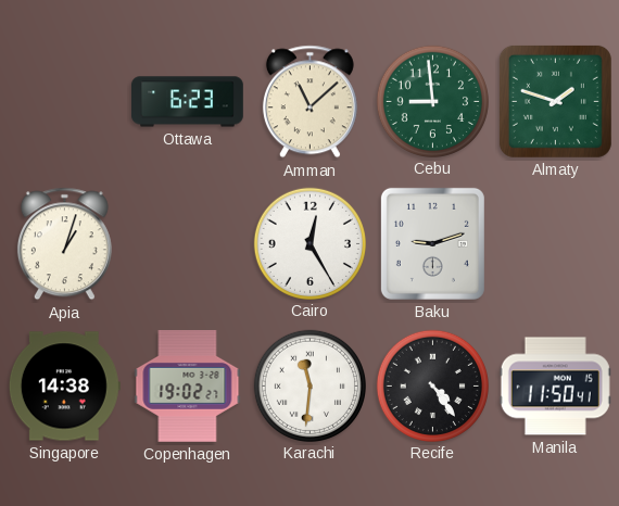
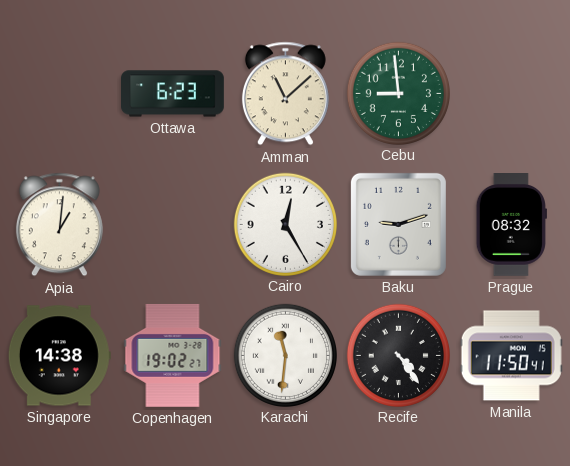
Almaty: 1:48 -> none
Apia: 1:03 -> 1:01
Prague: none -> 08:32
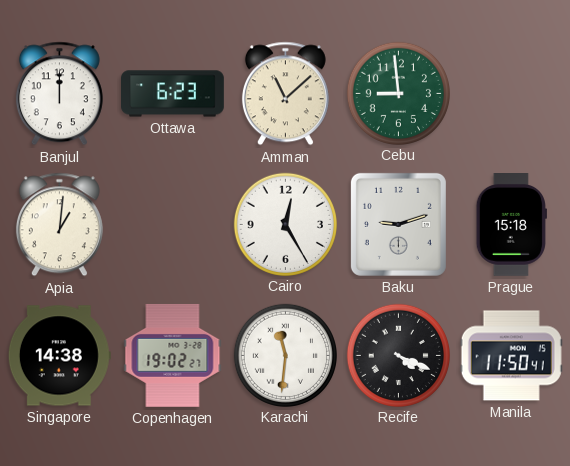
Banjul: none -> 12:00
Prague: 08:32 -> 15:18
Recife: 4:24 -> 4:19
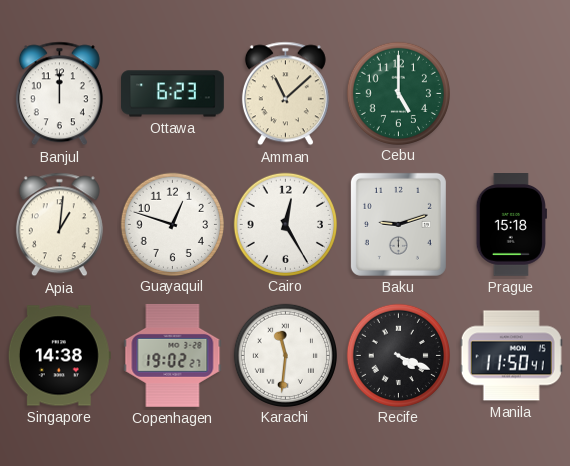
Cebu: 8:59 -> 5:00
Guayaquil: none -> 12:48
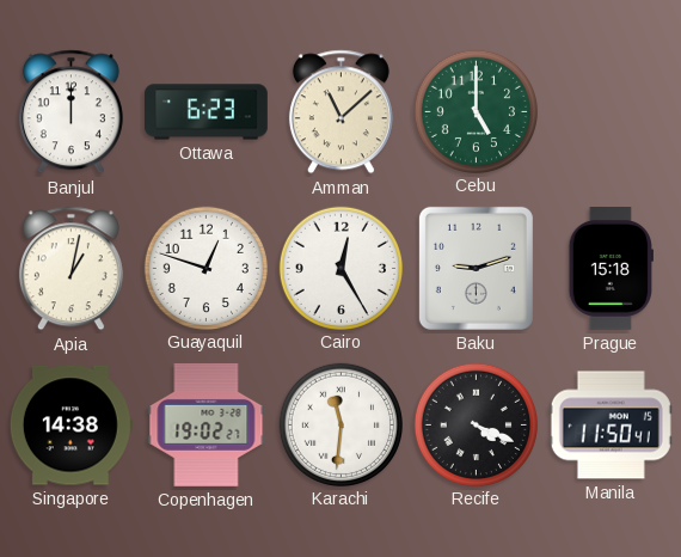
Apia: 1:01 -> 1:02
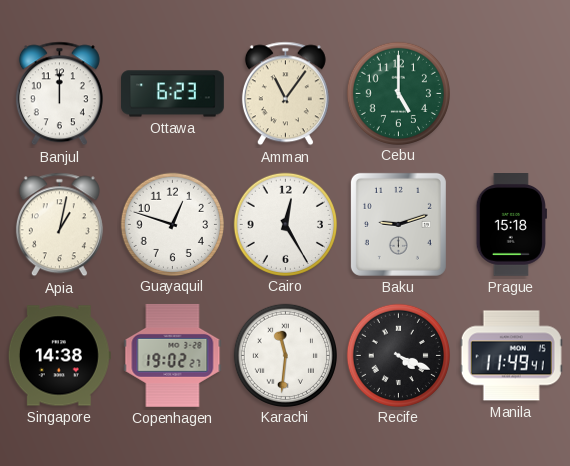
Amman: 11:08 -> 11:06
Manila: 11:50 -> 11:49
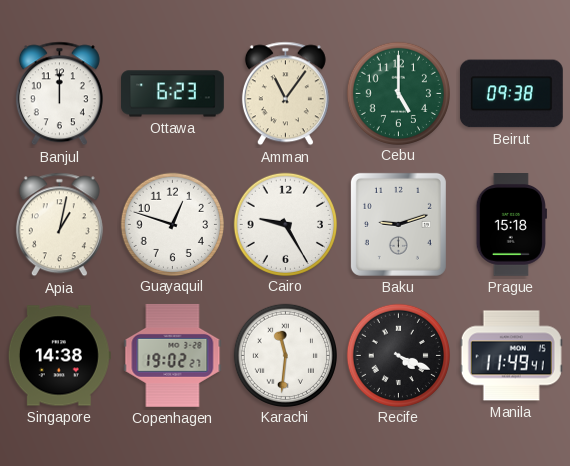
Beirut: none -> 09:38
Cairo: 12:25 -> 9:25
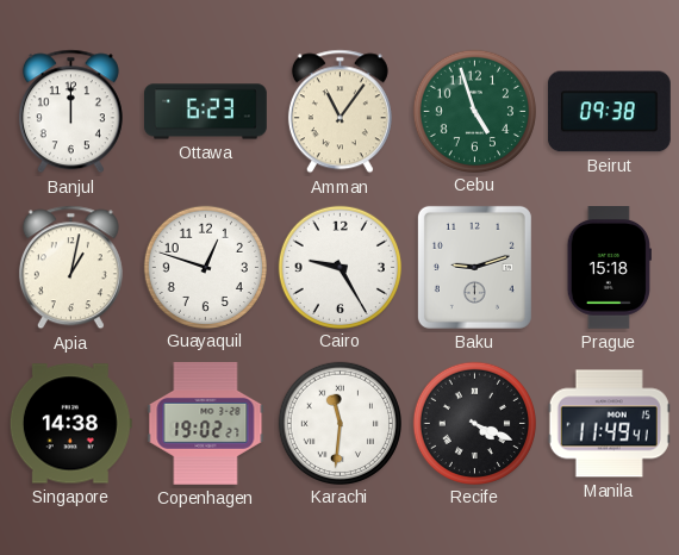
Cebu: 5:00 -> 4:57
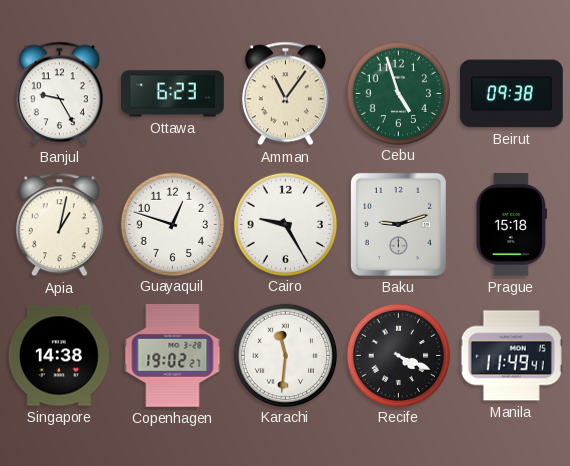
Banjul: 12:00 -> 9:25
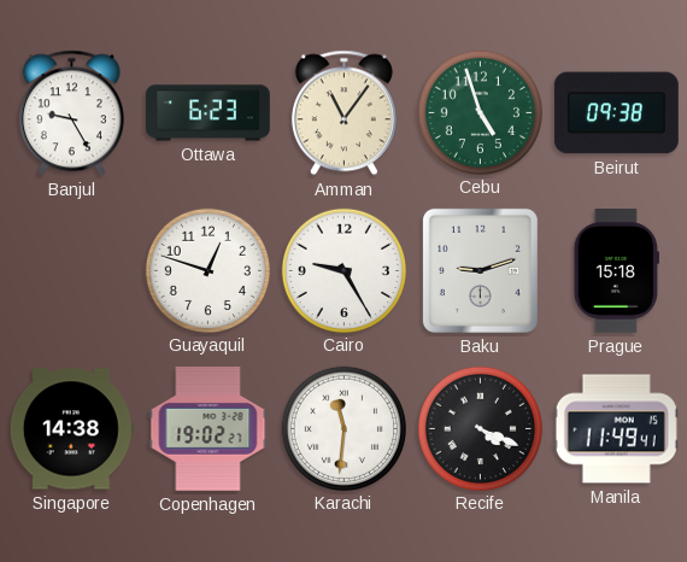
Apia: 1:02 -> none
